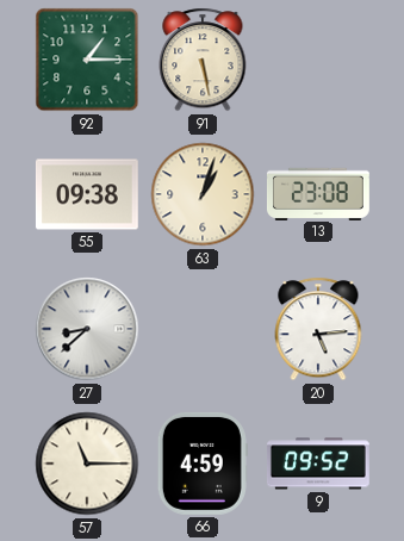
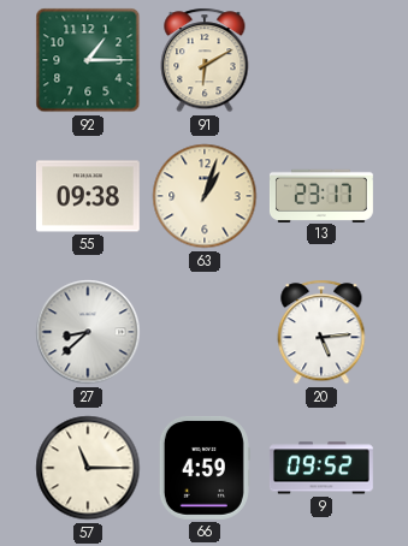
91: 5:28 -> 6:10
13: 23:08 -> 23:17
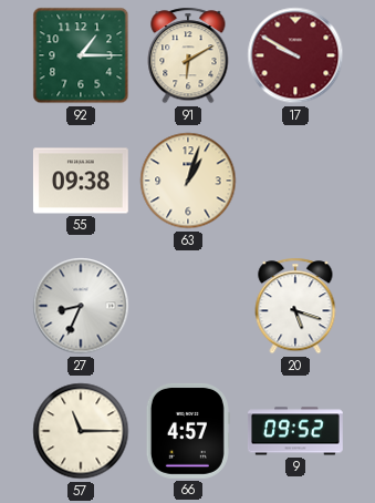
17: none -> 9:50
13: 23:17 -> none
27: 8:38 -> 8:34
20: 5:14 -> 5:18
66: 4:59 -> 4:57
